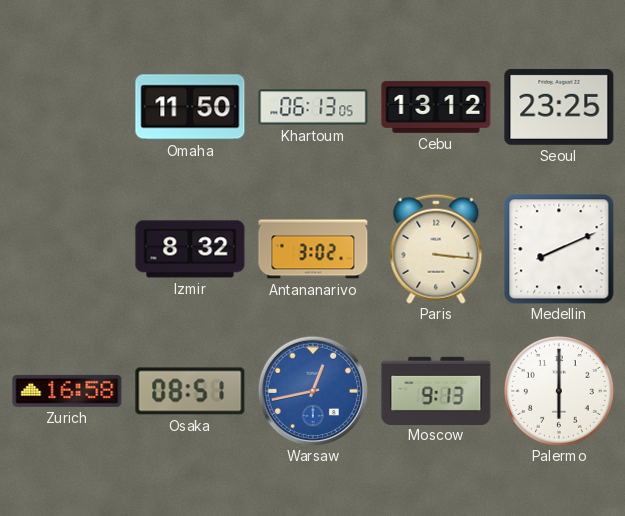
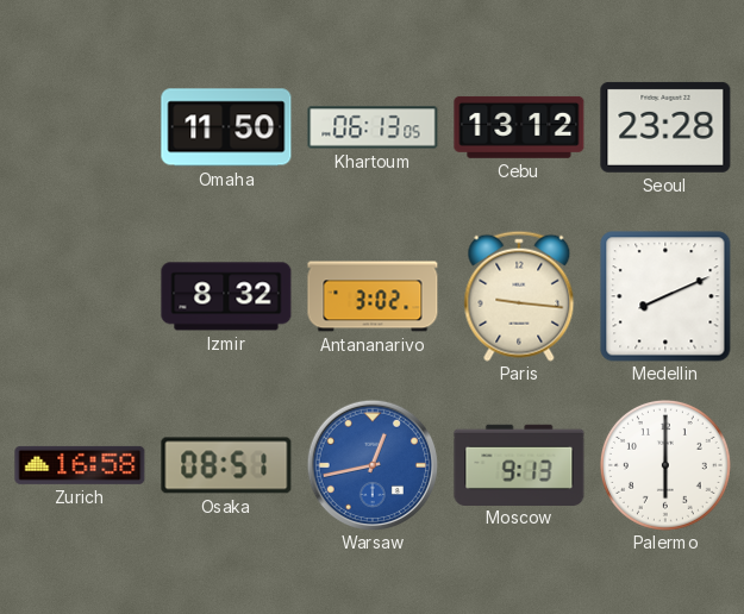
Seoul: 23:25 -> 23:28
Paris: 3:16 -> 9:16
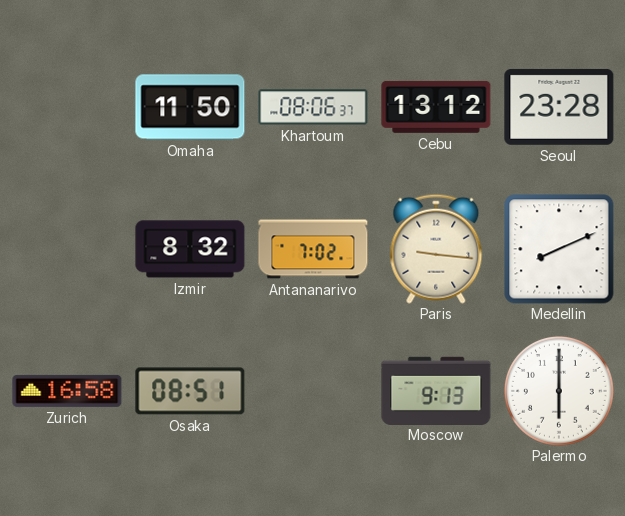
Khartoum: 06:13 -> 08:06
Antananarivo: 3:02 -> 7:02
Warsaw: 12:43 -> none
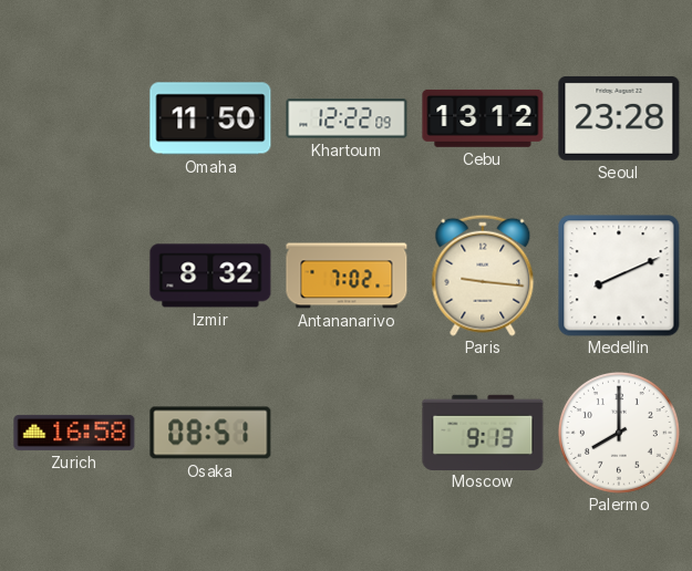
Khartoum: 08:06 -> 12:22
Palermo: 6:00 -> 8:00
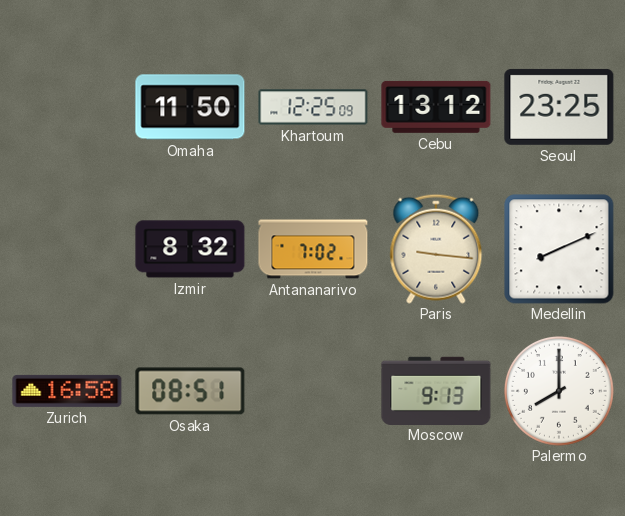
Khartoum: 12:22 -> 12:25
Seoul: 23:28 -> 23:25
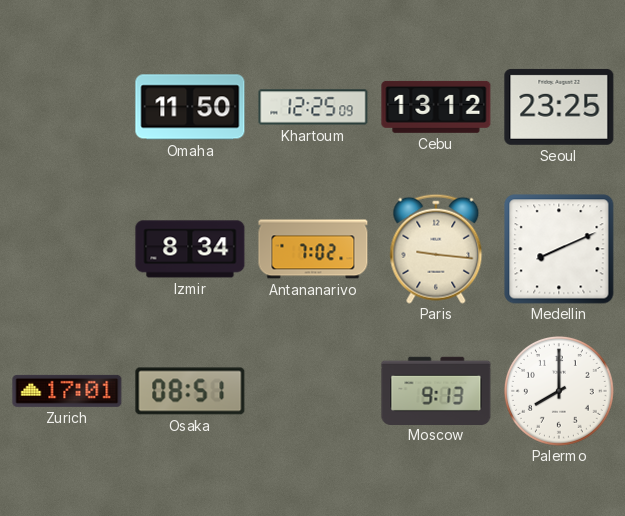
Izmir: 8:32 -> 8:34
Zurich: 16:58 -> 17:01
